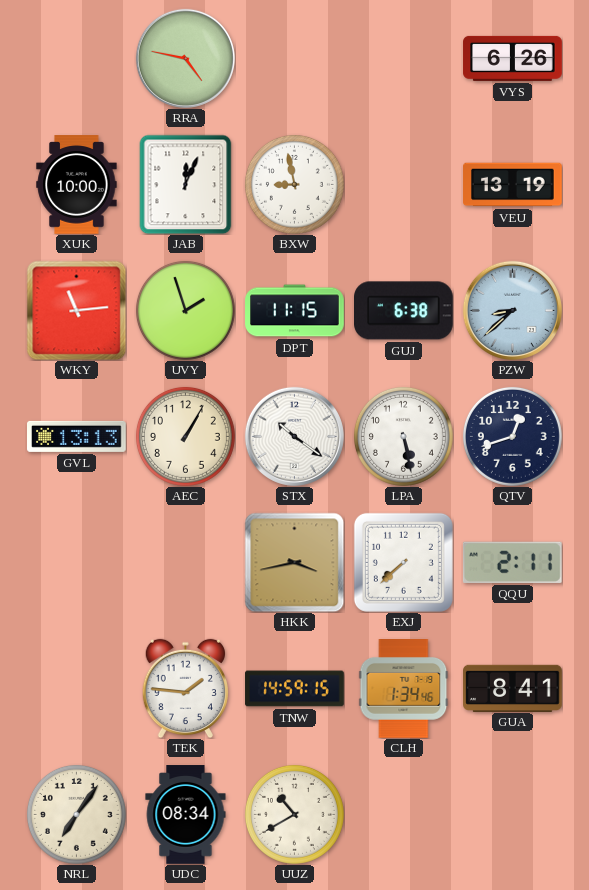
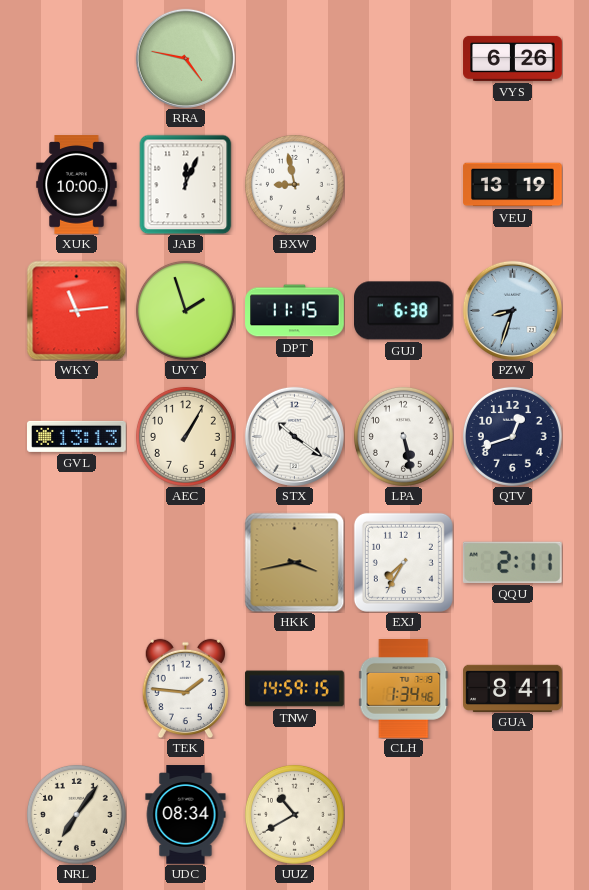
PZW: 8:38 -> 8:33
EXJ: 7:38 -> 7:35
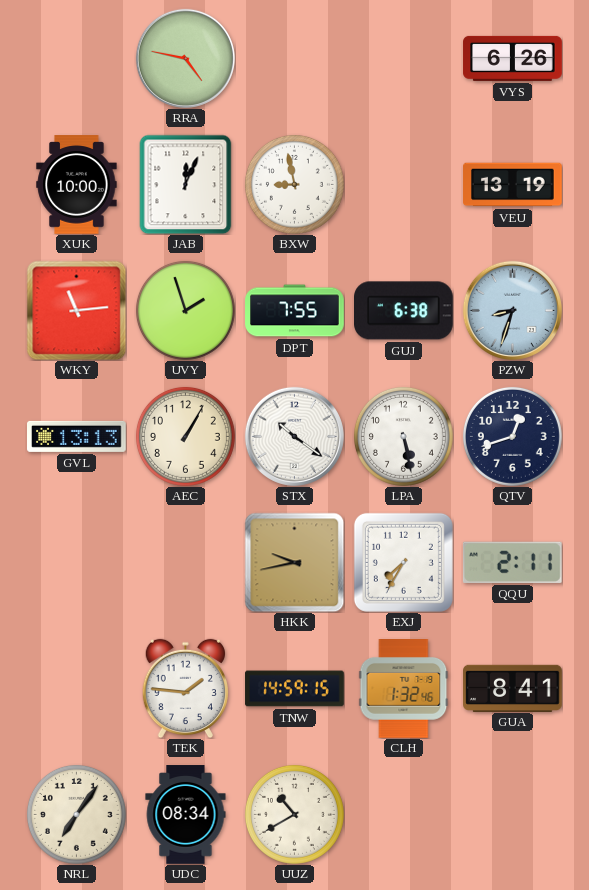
DPT: 11:15 -> 7:55
HKK: 3:43 -> 9:43
CLH: 1:34 -> 1:32
